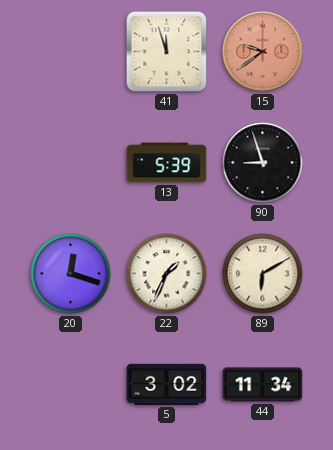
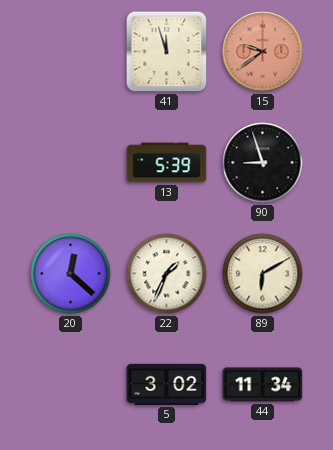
20: 12:18 -> 12:22
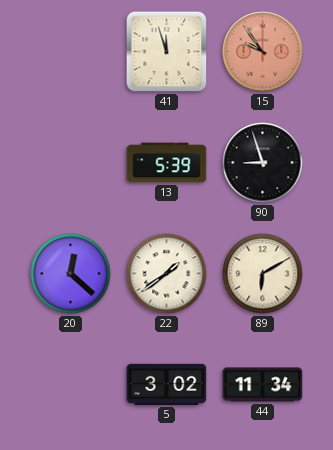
15: 9:39 -> 9:54
22: 1:34 -> 1:39
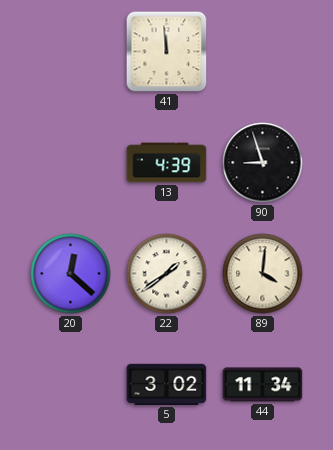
41: 11:57 -> 11:59
15: 9:54 -> none
13: 5:39 -> 4:39
89: 6:10 -> 4:01
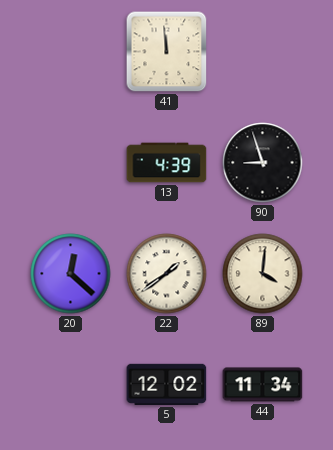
5: 3:02 -> 12:02
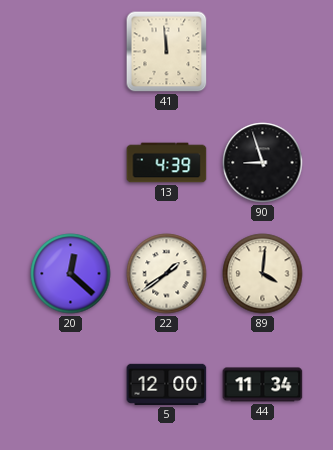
5: 12:02 -> 12:00
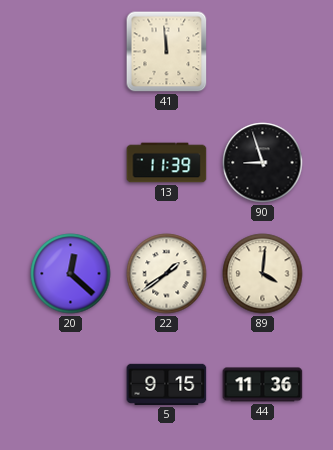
13: 4:39 -> 11:39
5: 12:00 -> 9:15
44: 11:34 -> 11:36
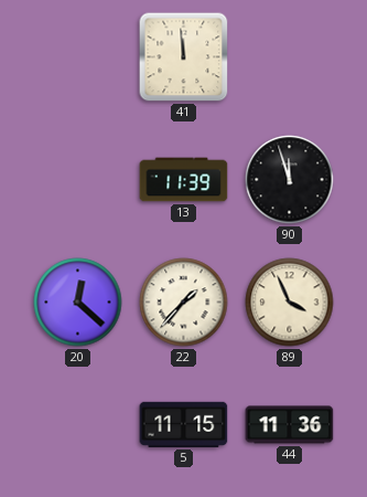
90: 8:57 -> 11:57
22: 1:39 -> 1:37
89: 4:01 -> 3:56
5: 9:15 -> 11:15
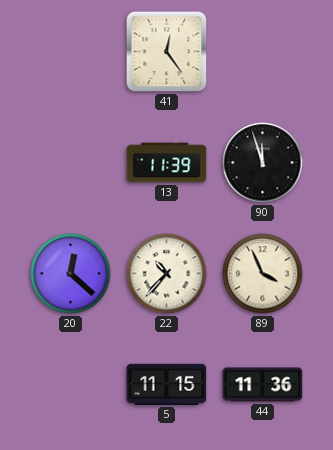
41: 11:59 -> 12:24
22: 1:37 -> 10:37
